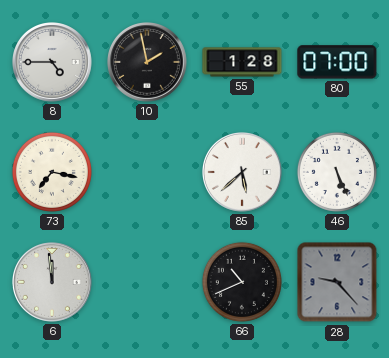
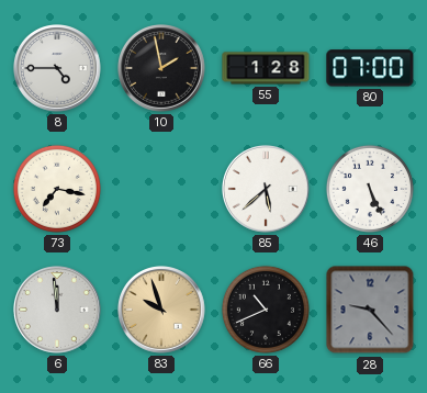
83: none -> 9:57
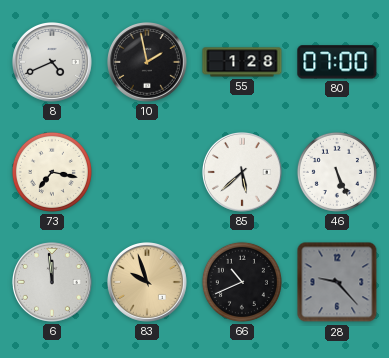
8: 4:45 -> 4:41
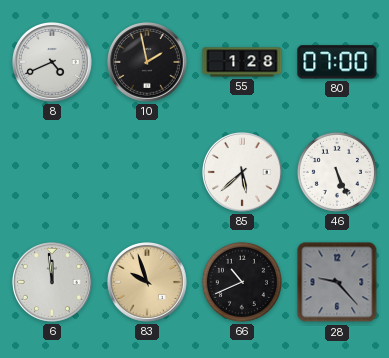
73: 7:17 -> none
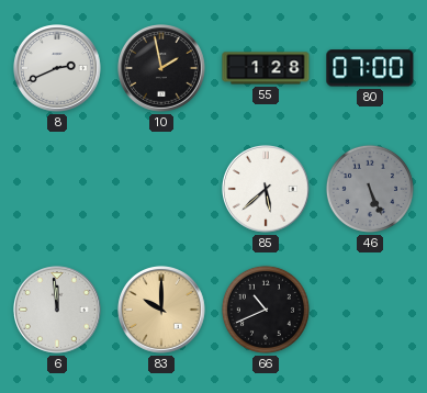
8: 4:41 -> 2:41
46 dial: white -> grey
83: 9:57 -> 10:00
28: 9:23 -> none
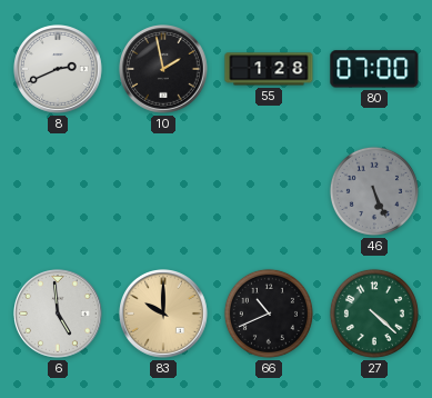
85: 5:38 -> none
6: 11:59 -> 4:59
27: none -> 4:22
